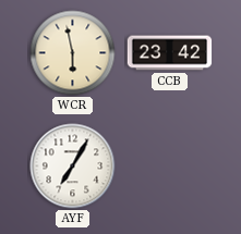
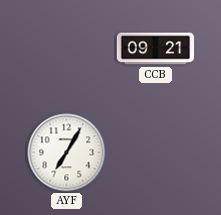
WCR: 5:58 -> none
CCB: 23:42 -> 09:21
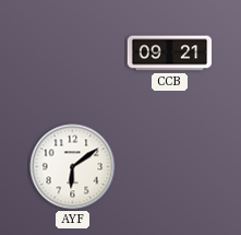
AYF: 7:05 -> 6:09
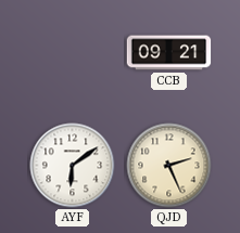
QJD: none -> 2:26
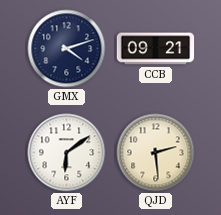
GMX: none -> 4:12
QJD: 2:26 -> 2:29
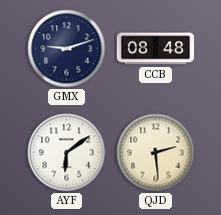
GMX: 4:12 -> 9:12
CCB: 09:21 -> 08:48
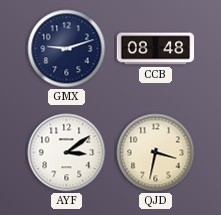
AYF: 6:09 -> 3:09
QJD: 2:29 -> 3:32
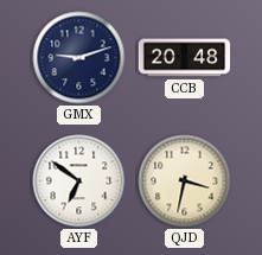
CCB: 08:48 -> 20:48
AYF: 3:09 -> 6:51
